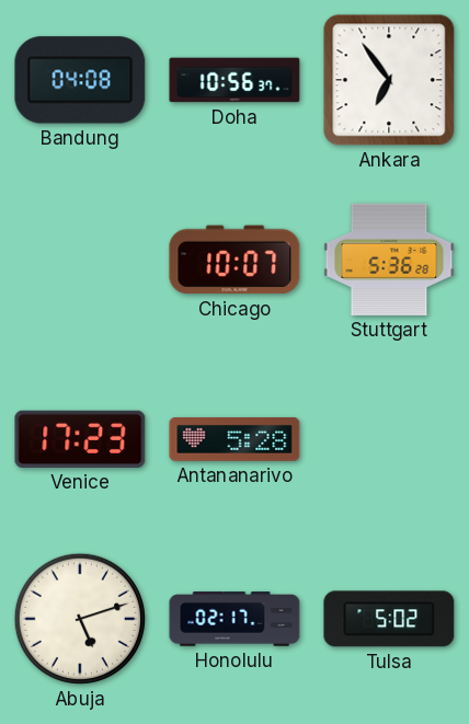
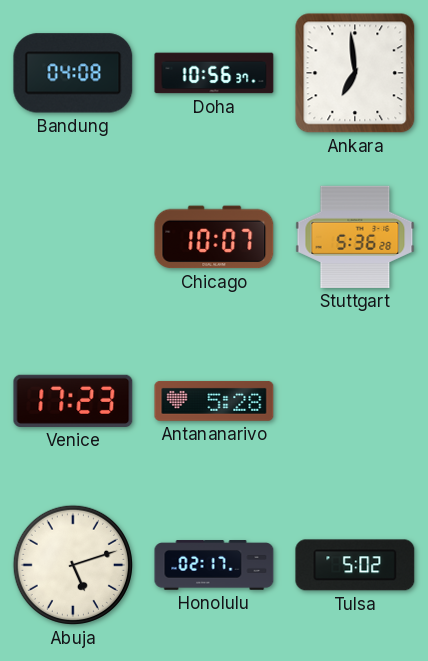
Ankara: 6:54 -> 6:59
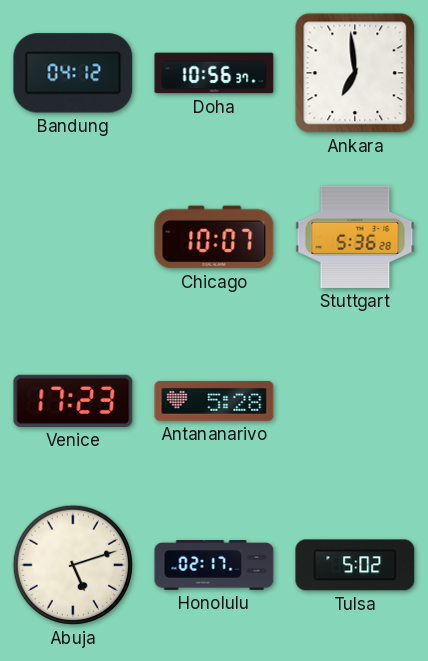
Bandung: 04:08 -> 04:12
